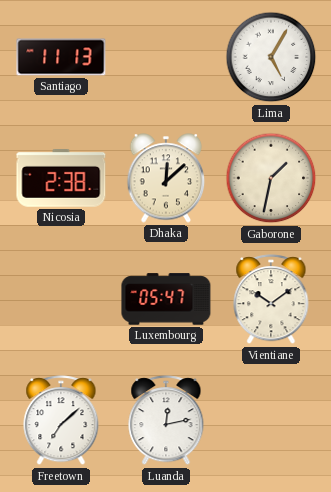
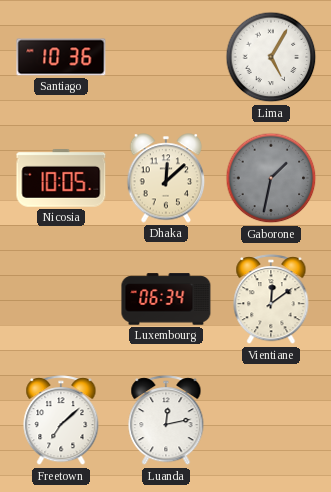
Santiago: 11:13 -> 10:36
Nicosia: 2:38 -> 10:05
Gaborone dial: cream -> grey
Luxembourg: 05:47 -> 06:34
Vientiane: 10:09 -> 12:09
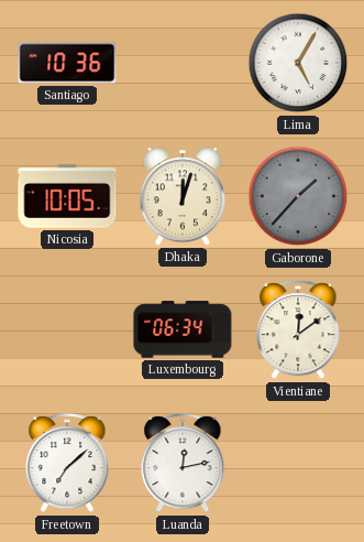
Dhaka: 12:08 -> 12:03
Gaborone: 1:32 -> 1:37
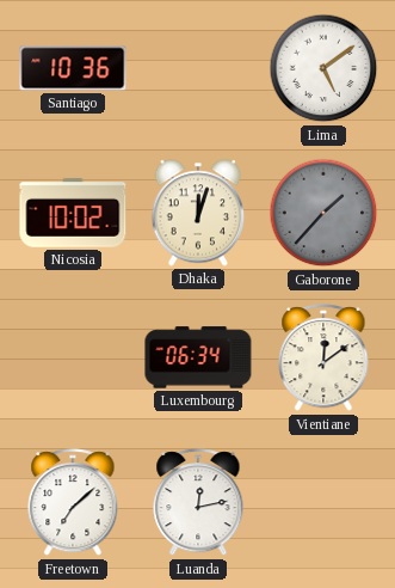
Lima: 5:05 -> 5:09
Nicosia: 10:05 -> 10:02
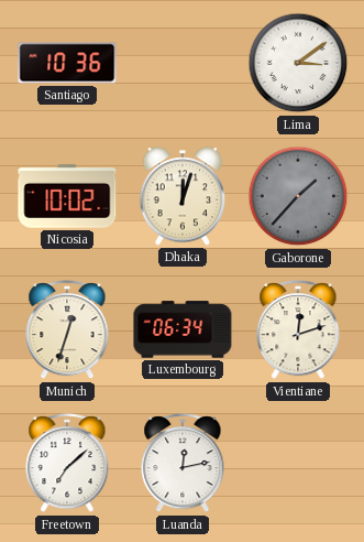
Lima: 5:09 -> 3:09
Munich: none -> 12:33
Vientiane: 12:09 -> 12:12
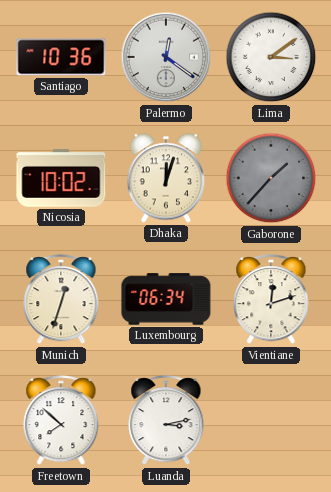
Palermo: none -> 12:21
Freetown: 7:08 -> 7:52
Luanda: 12:13 -> 3:13
